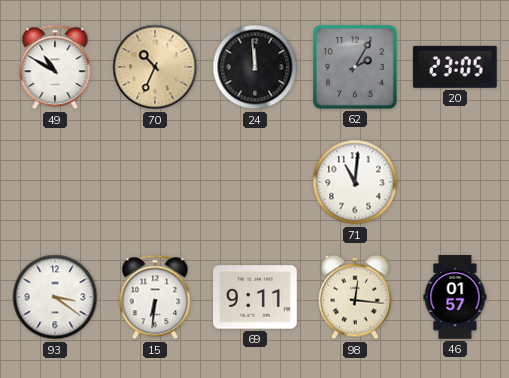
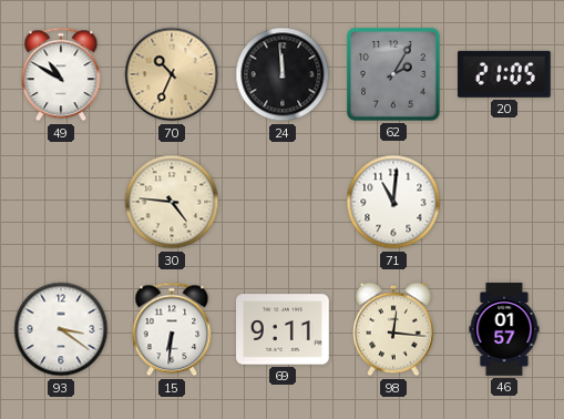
20: 23:05 -> 21:05
30: none -> 4:46
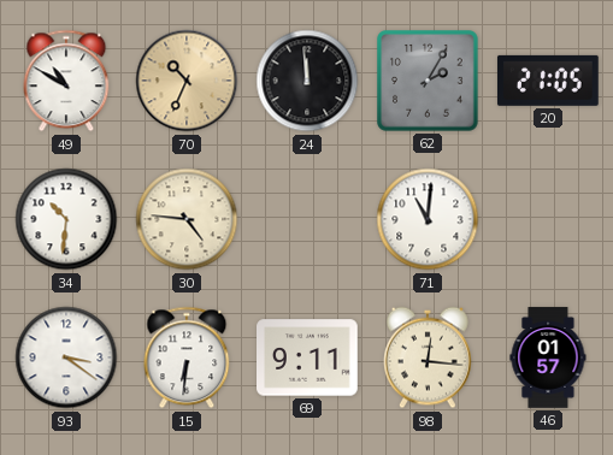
34: none -> 10:31
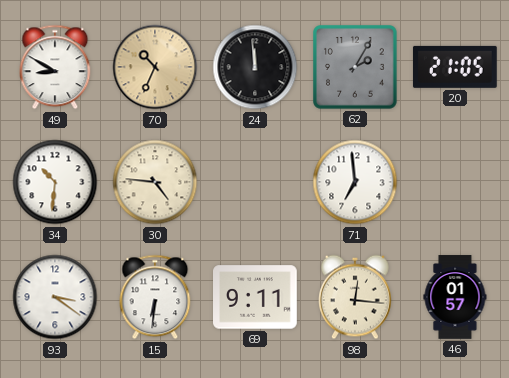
49: 10:50 -> 8:50
71: 11:01 -> 6:59
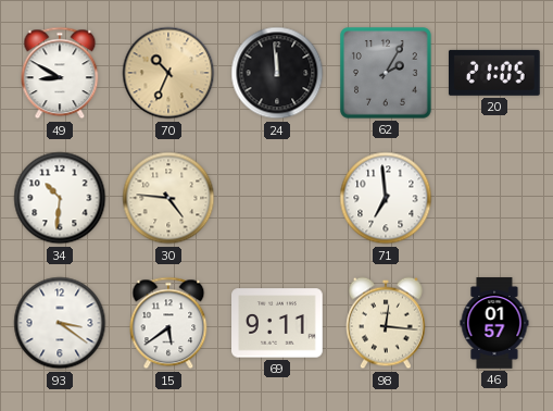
15: 6:31 -> 5:39
